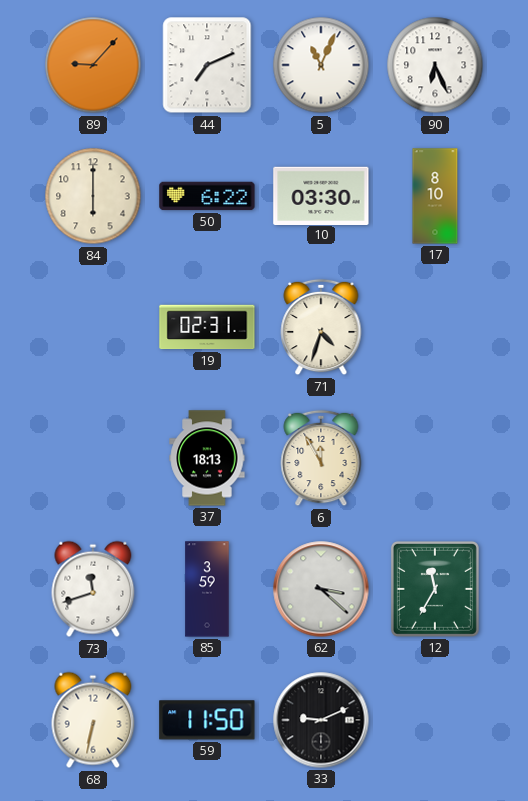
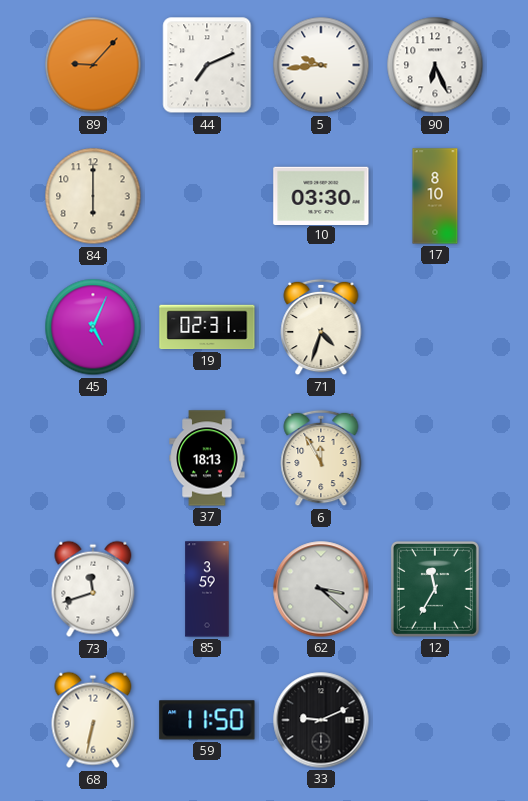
5: 11:04 -> 9:44
50: 6:22 -> none
45: none -> 5:04
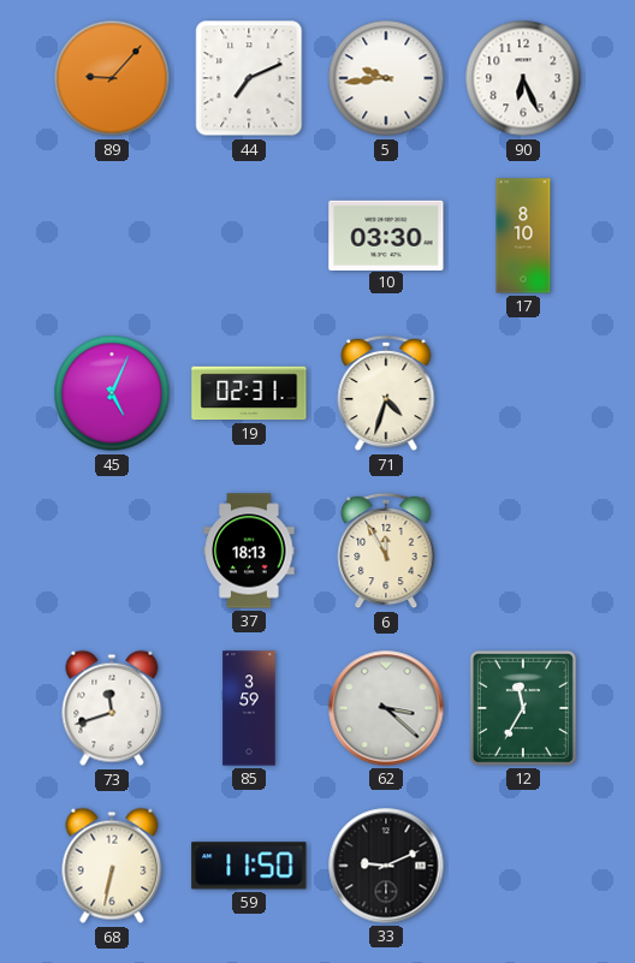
84: 6:00 -> none
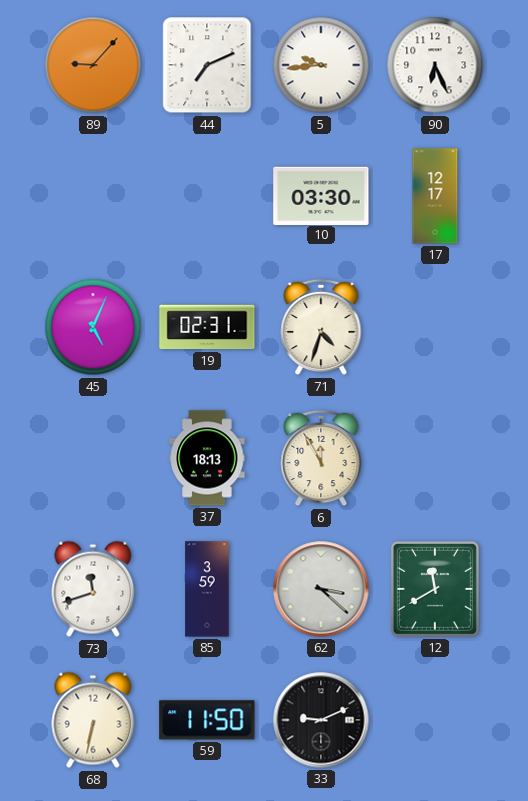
17: 8:10 -> 12:17
12: 11:35 -> 11:40
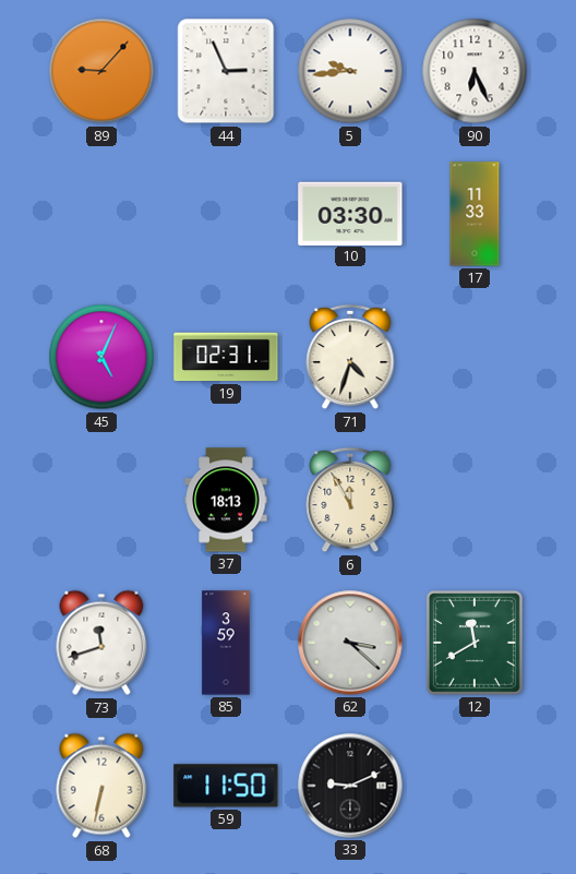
44: 7:11 -> 2:56
17: 12:17 -> 11:33
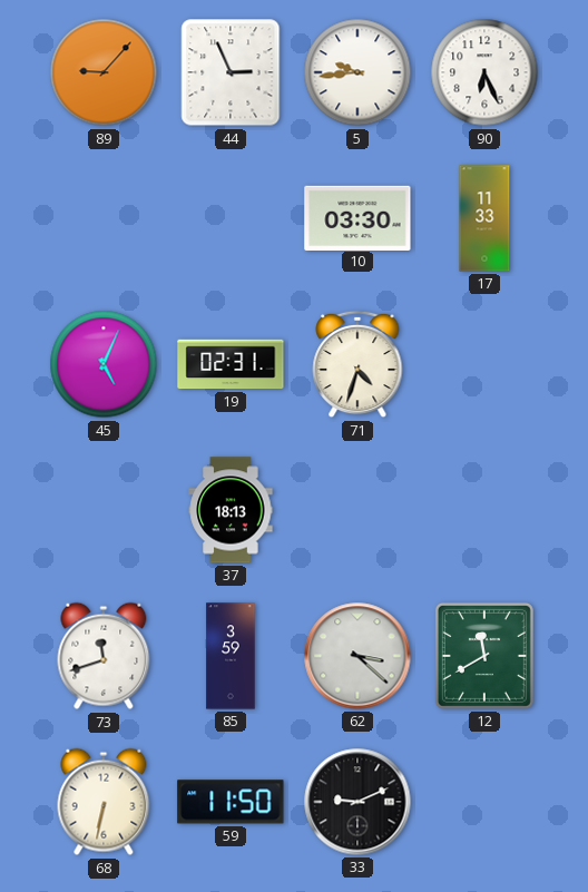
6: 11:55 -> none
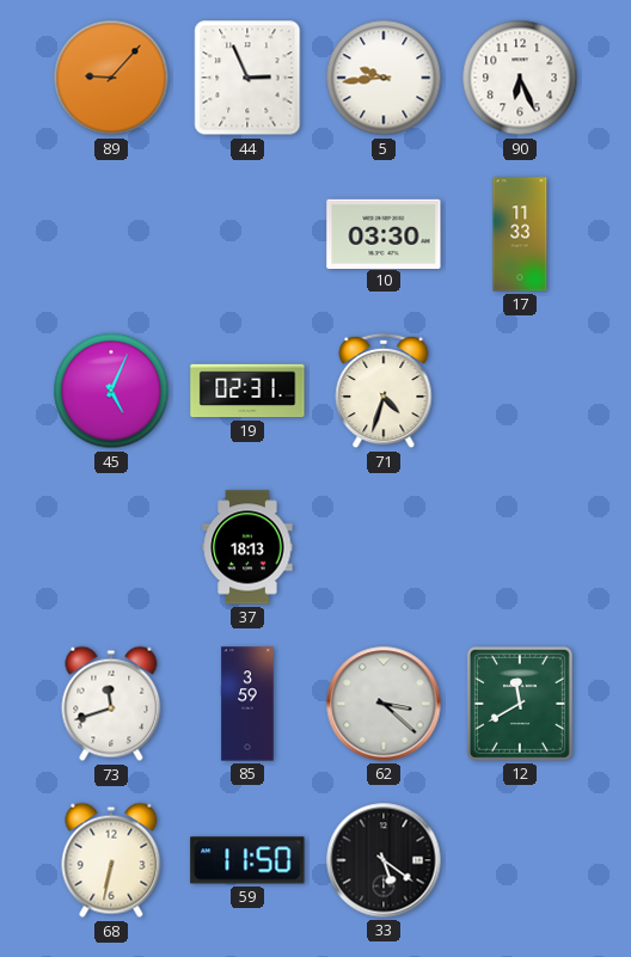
33: 9:11 -> 5:21
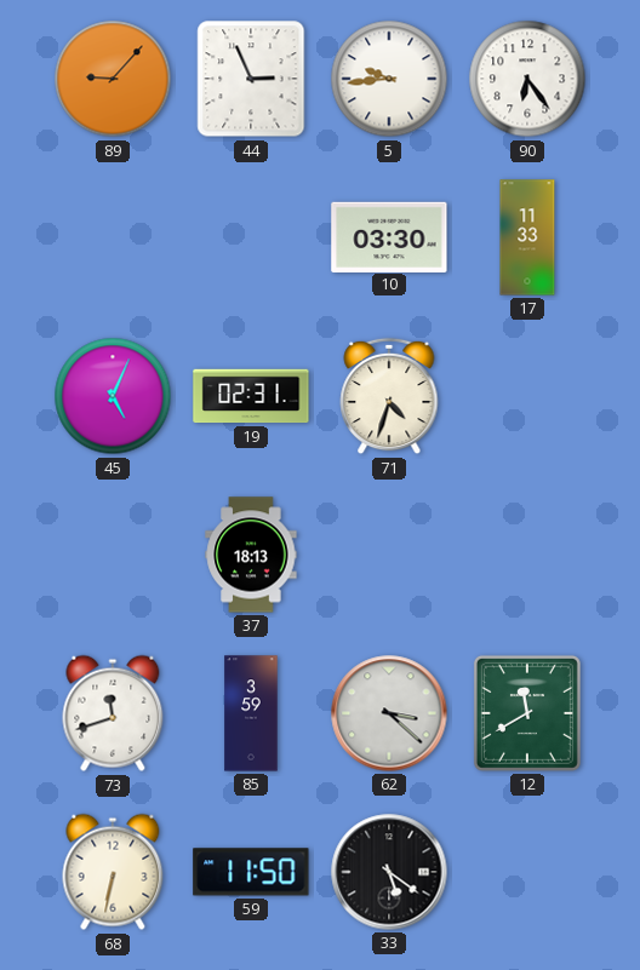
90: 6:26 -> 6:24
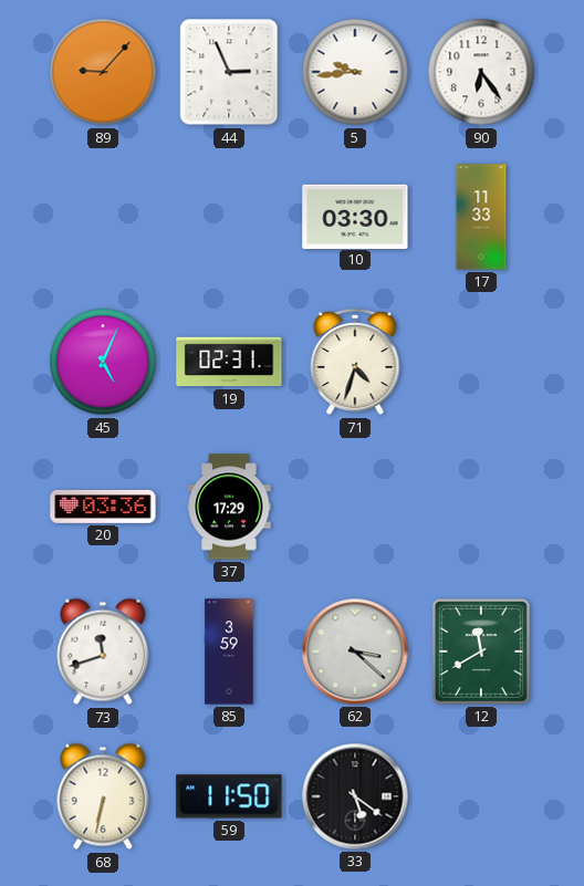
20: none -> 03:36
37: 18:13 -> 17:29
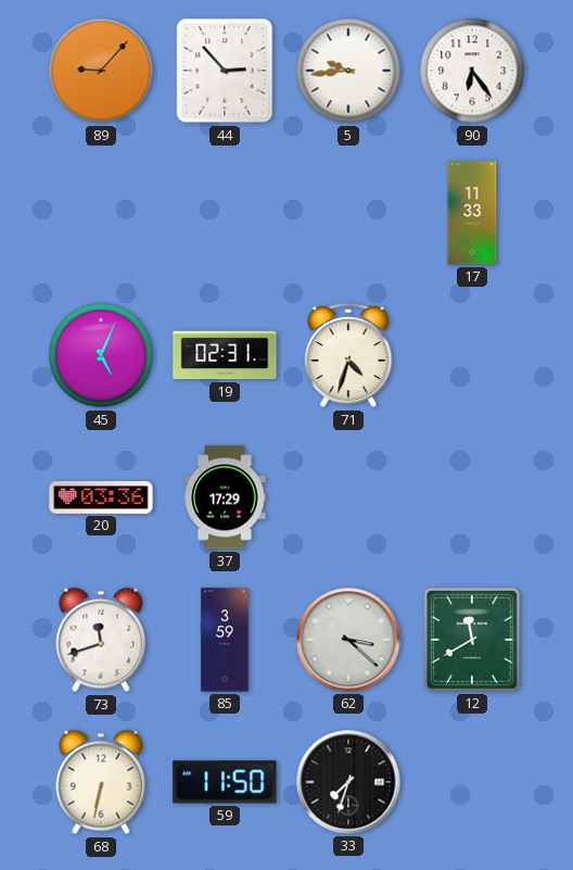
44: 2:56 -> 2:53
10: 03:30 -> none
33: 5:21 -> 7:33
